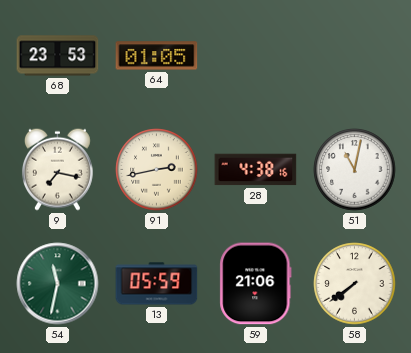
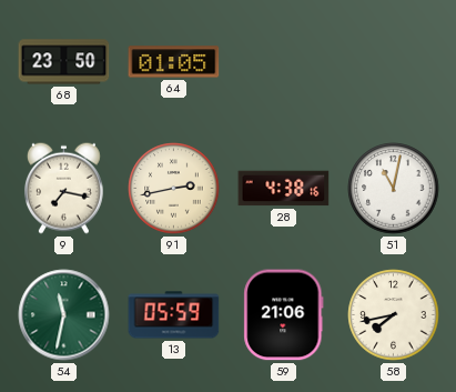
68: 23:53 -> 23:50
58: 7:39 -> 7:43
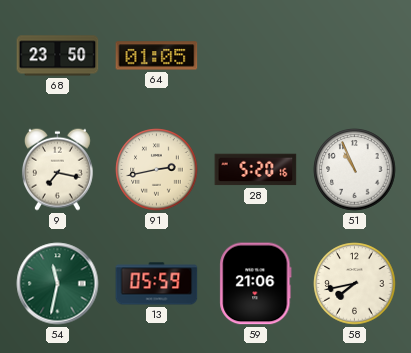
28: 4:38 -> 5:20
51: 11:02 -> 10:56
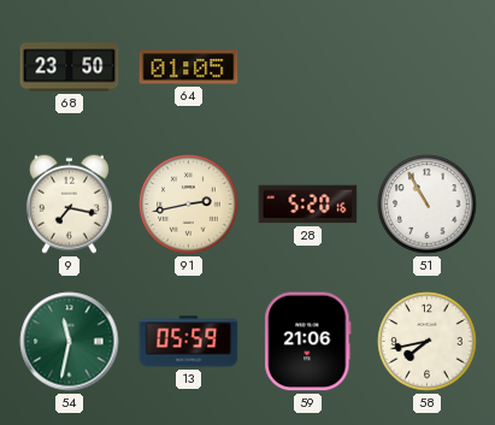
51: 10:56 -> 10:55
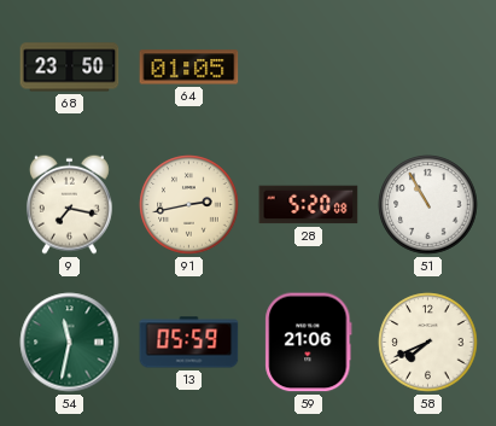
28: 5:20:16 -> 5:20:08
58: 7:43 -> 7:41
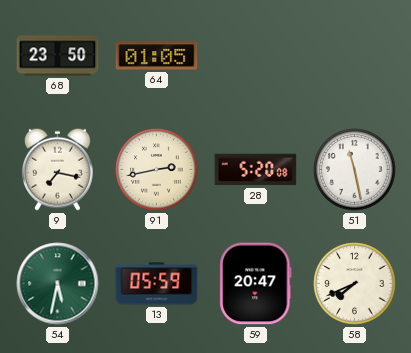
51: 10:55 -> 11:28
54: 11:32 -> 5:32
59: 21:06 -> 20:47
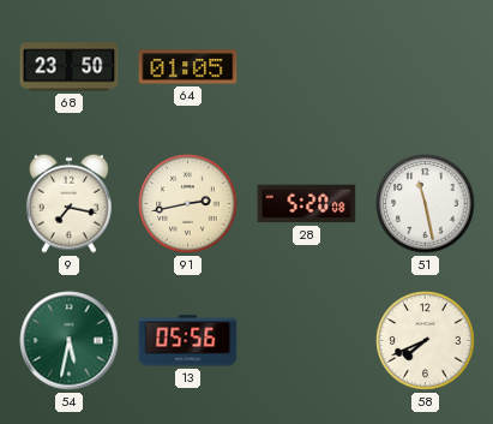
13: 05:59 -> 05:56
59: 20:47 -> none
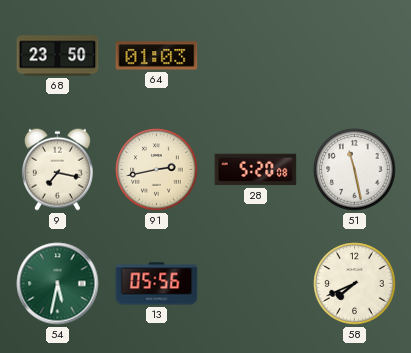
64: 01:05 -> 01:03
